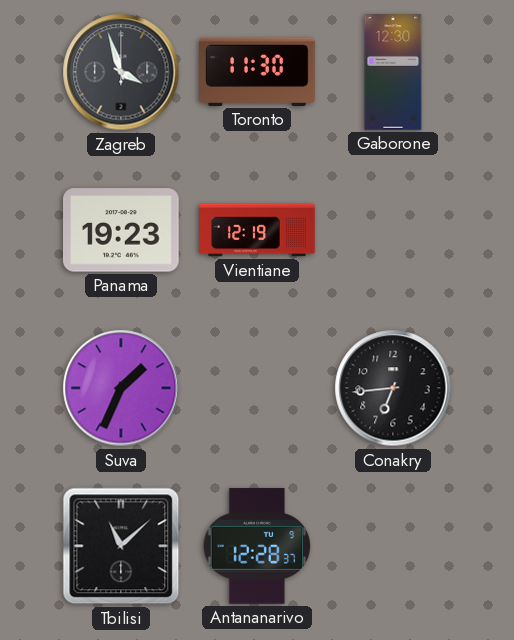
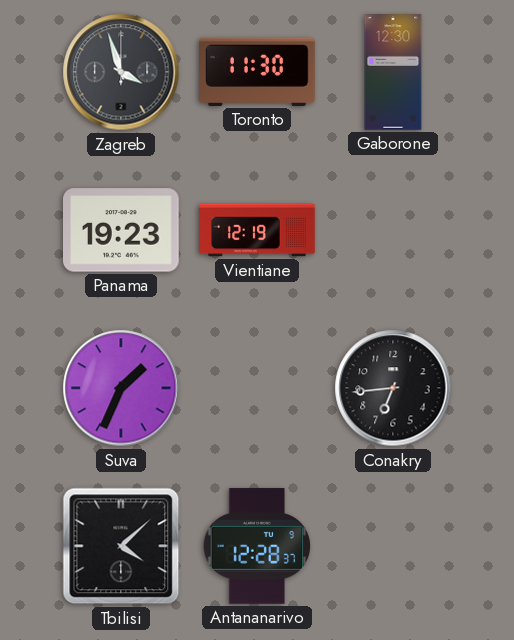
Tbilisi: 11:08 -> 4:08
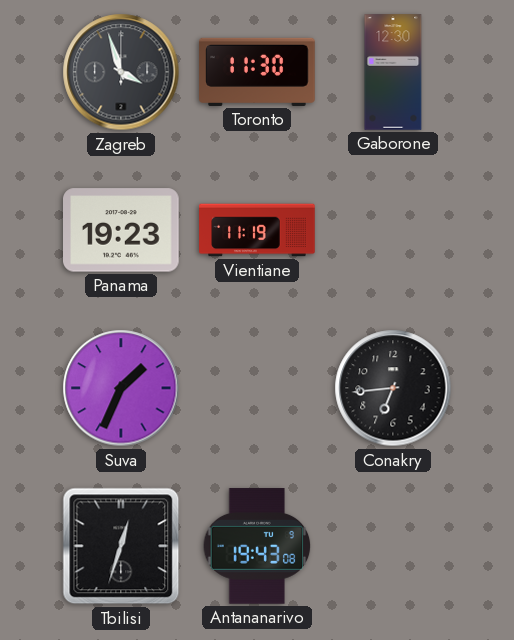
Vientiane: 12:19 -> 11:19
Tbilisi: 4:08 -> 12:33
Antananarivo: 12:28 -> 19:43
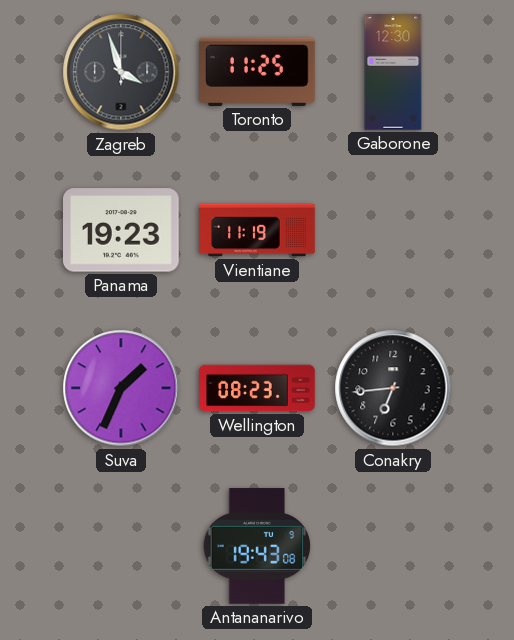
Toronto: 11:30 -> 11:25
Wellington: none -> 08:23
Tbilisi: 12:33 -> none
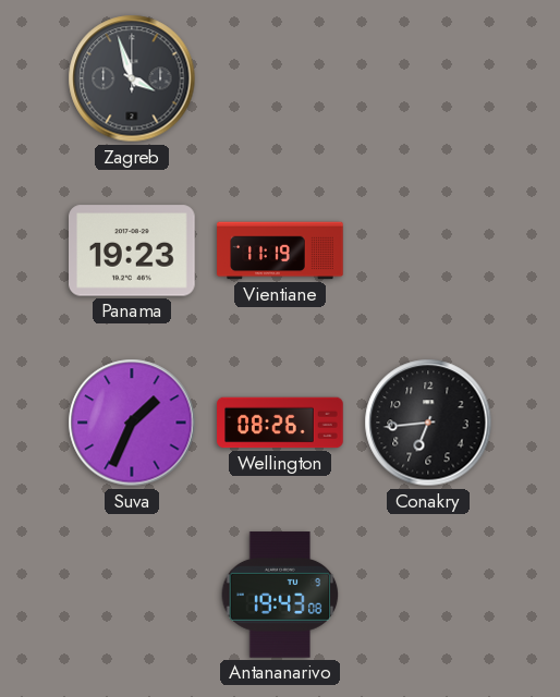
Toronto: 11:25 -> none
Gaborone: 12:30 -> none
Wellington: 08:23 -> 08:26
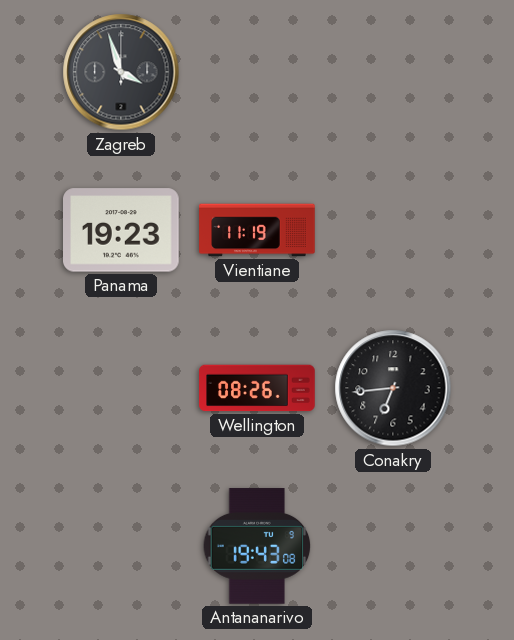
Suva: 1:34 -> none
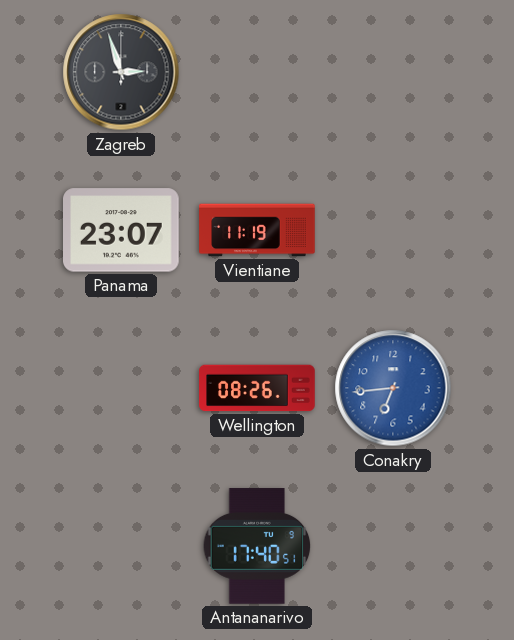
Zagreb: 3:57 -> 2:57
Panama: 19:23 -> 23:07
Conakry dial: black -> blue
Antananarivo: 19:43 -> 17:40
